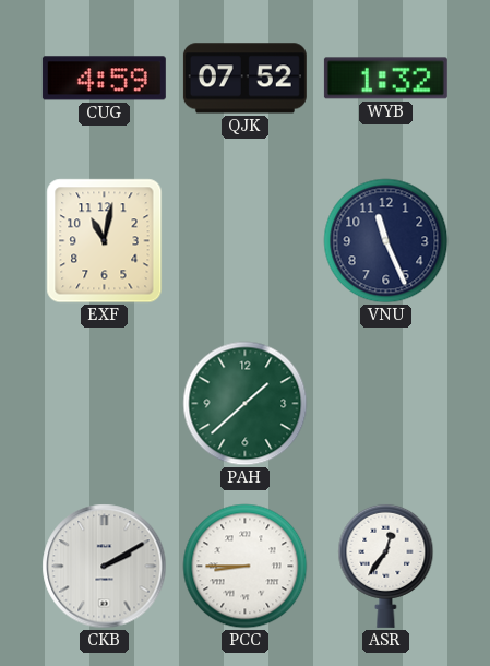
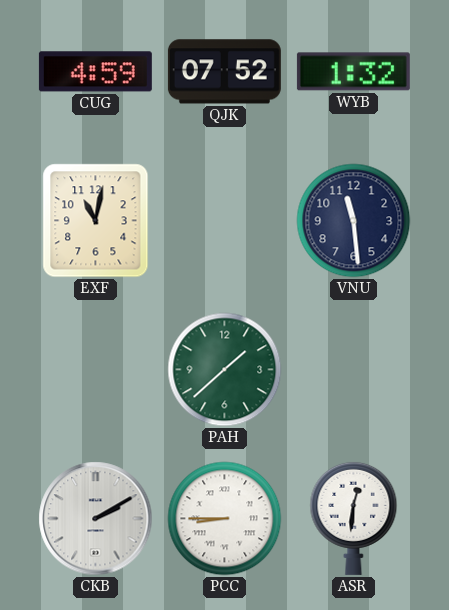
VNU: 11:26 -> 11:29
ASR: 12:36 -> 12:31
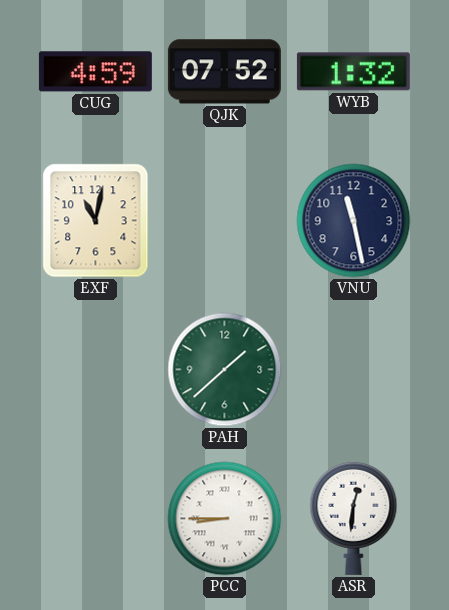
VNU: 11:29 -> 11:28
CKB: 2:10 -> none
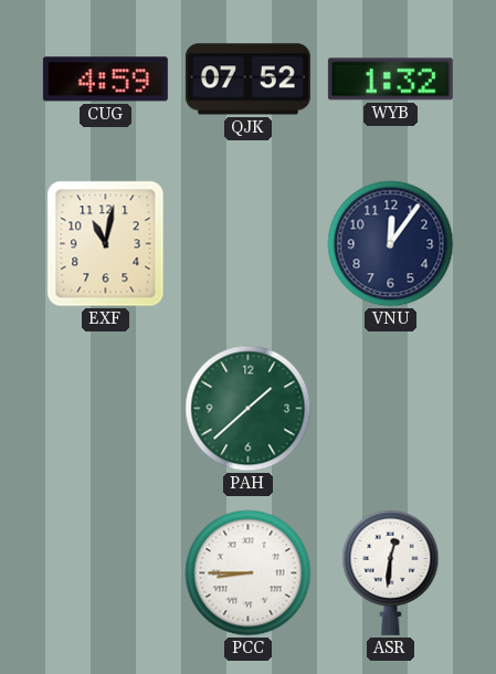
VNU: 11:28 -> 12:06
